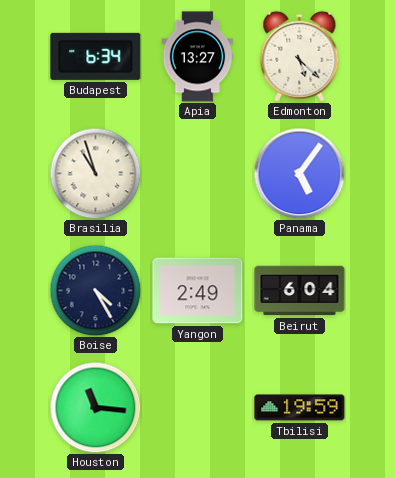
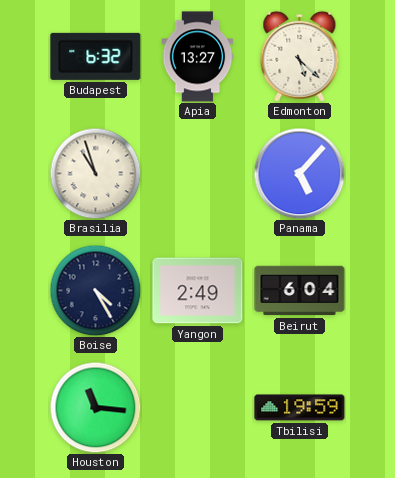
Budapest: 6:34 -> 6:32
Panama: 5:06 -> 5:07
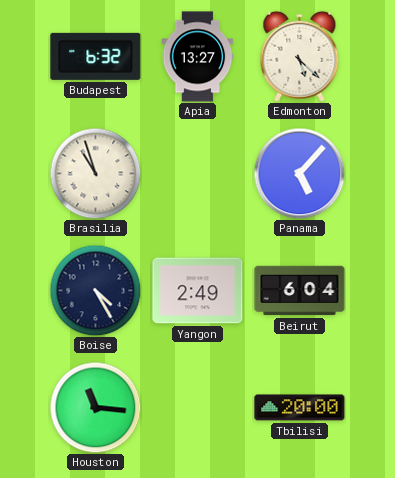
Tbilisi: 19:59 -> 20:00
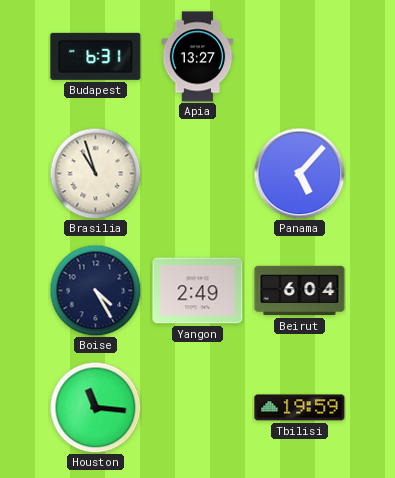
Budapest: 6:32 -> 6:31
Edmonton: 5:22 -> none
Tbilisi: 20:00 -> 19:59
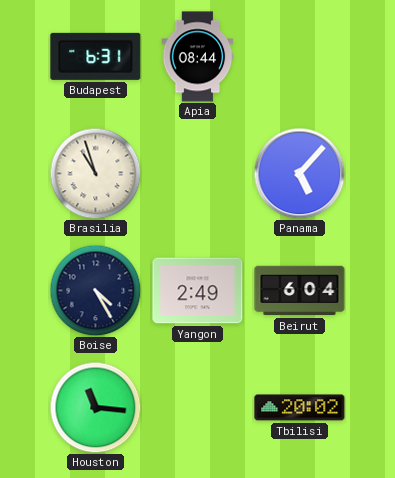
Apia: 13:27 -> 08:44
Tbilisi: 19:59 -> 20:02
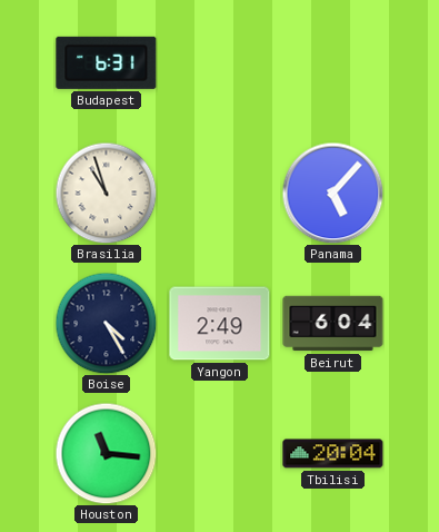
Apia: 08:44 -> none
Tbilisi: 20:02 -> 20:04
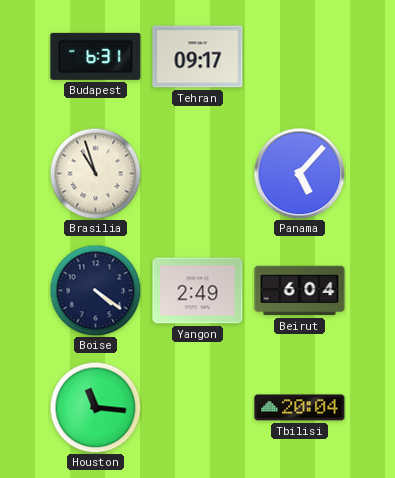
Tehran: none -> 09:17
Boise: 4:25 -> 4:21
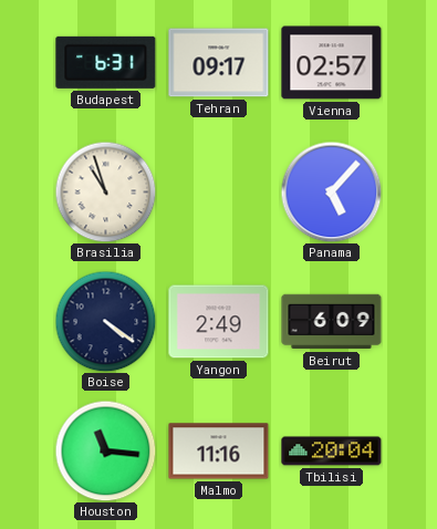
Vienna: none -> 02:57
Beirut: 6:04 -> 6:09
Malmo: none -> 11:16
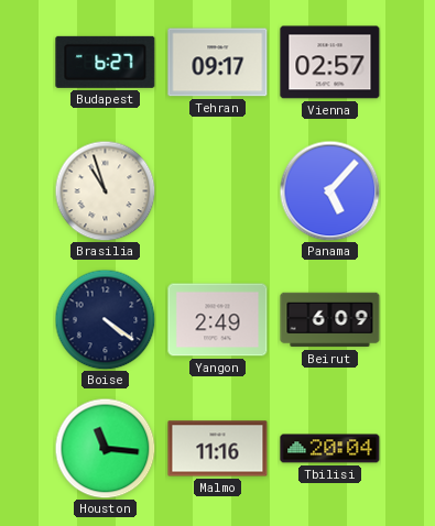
Budapest: 6:31 -> 6:27
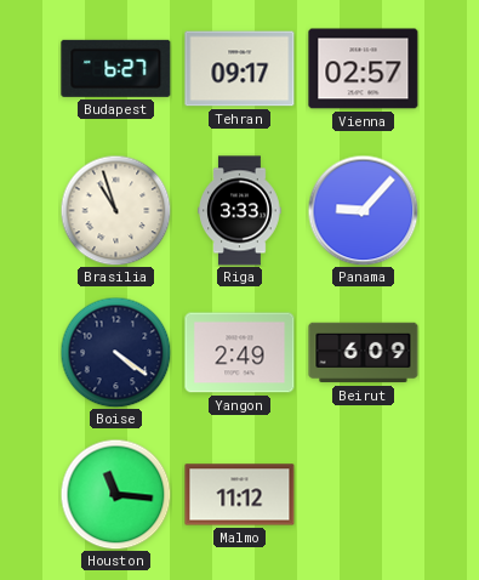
Riga: none -> 3:33
Panama: 5:07 -> 9:07
Malmo: 11:16 -> 11:12
Tbilisi: 20:04 -> none
